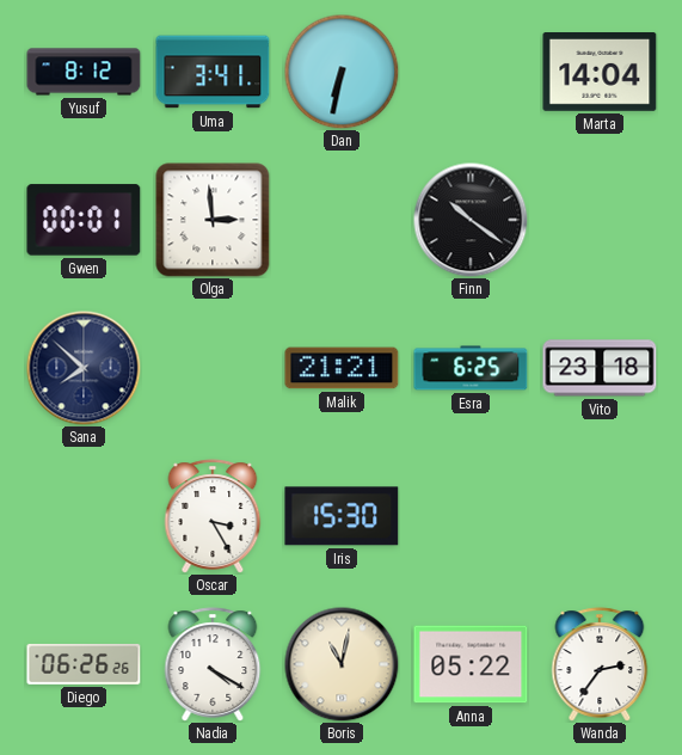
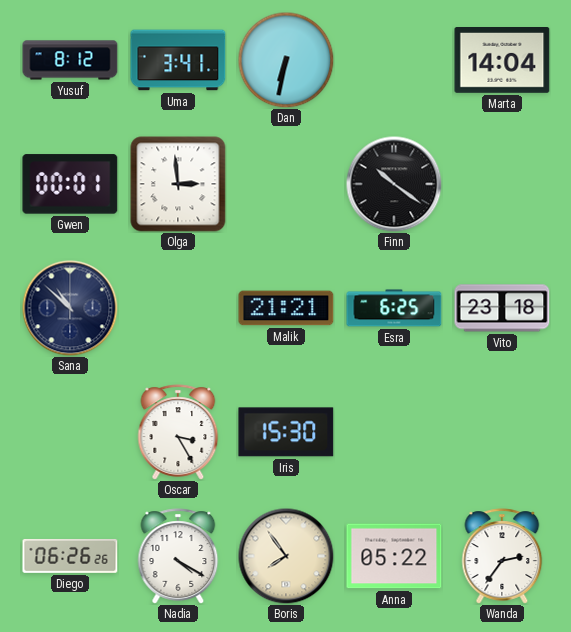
Sana: 7:52 -> 10:52
Boris: 11:02 -> 7:54
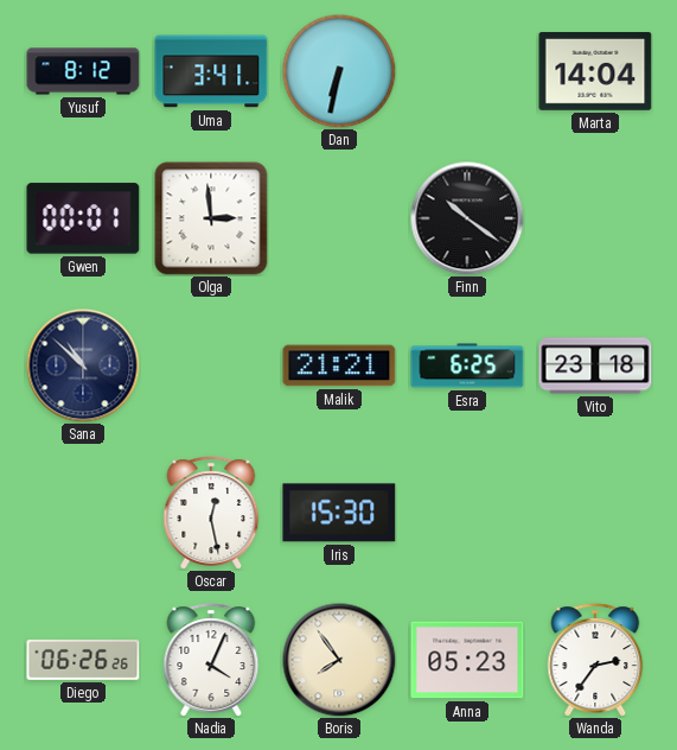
Oscar: 3:25 -> 12:28
Nadia: 4:20 -> 4:04
Anna: 05:22 -> 05:23
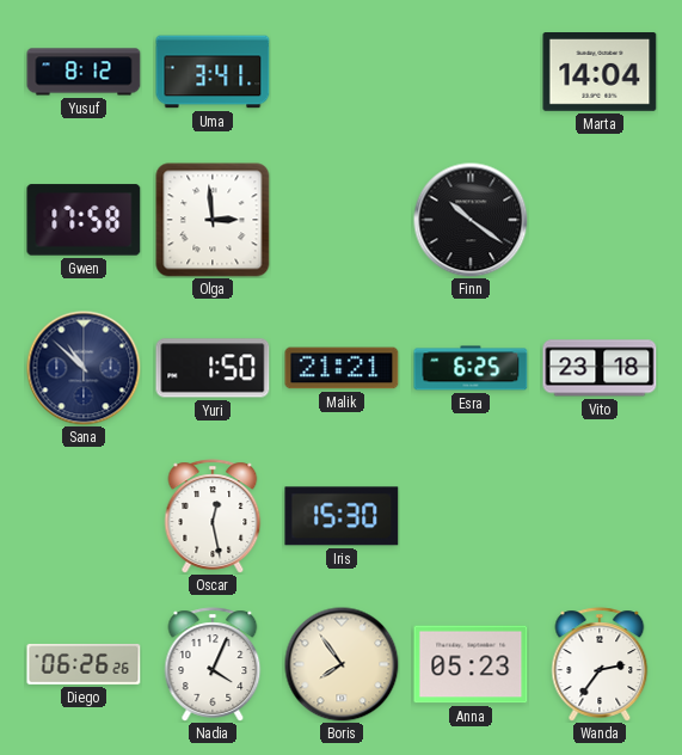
Dan: 6:32 -> none
Gwen: 00:01 -> 17:58
Yuri: none -> 1:50
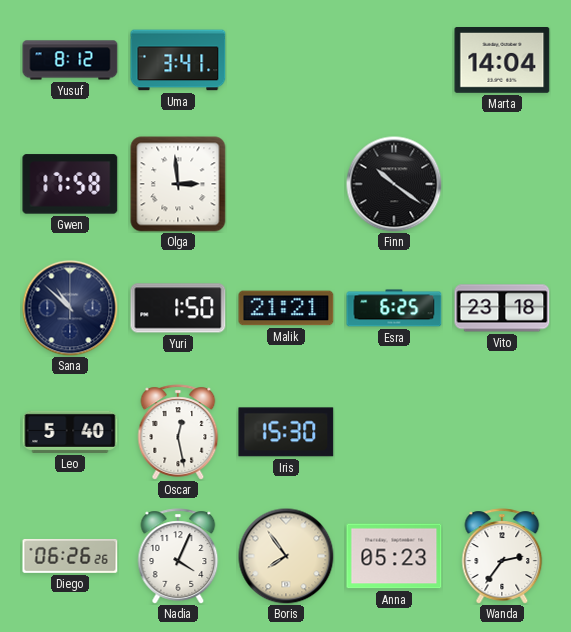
Leo: none -> 5:40
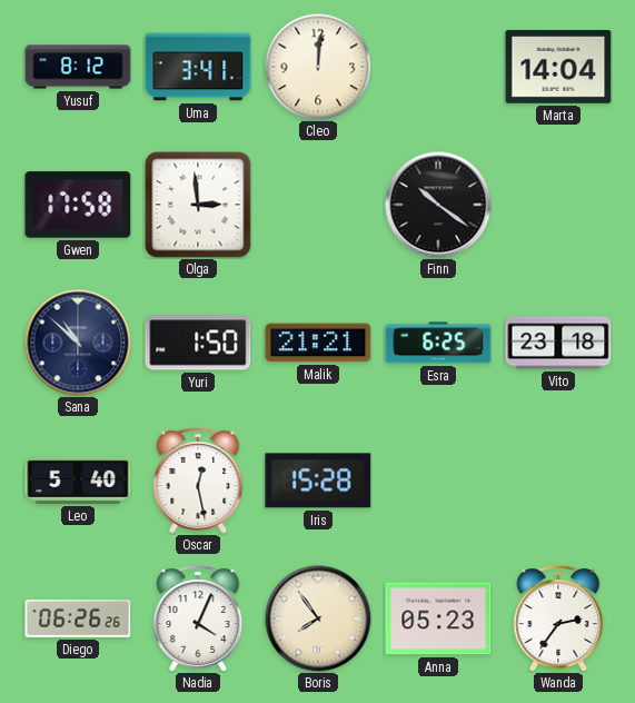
Cleo: none -> 12:01
Iris: 15:30 -> 15:28
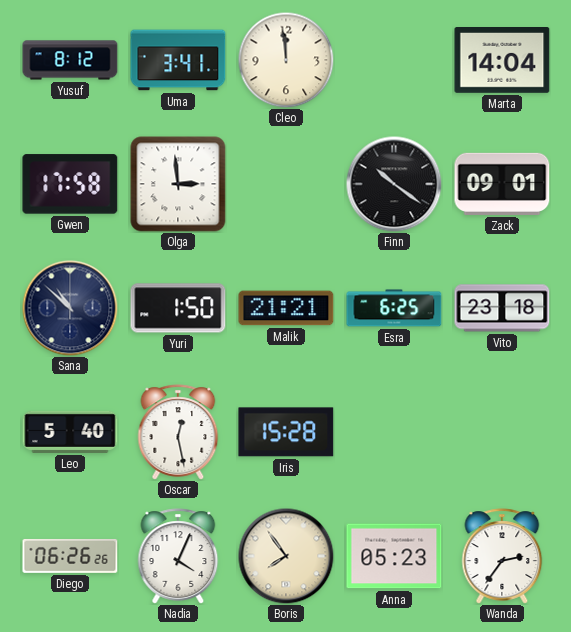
Cleo: 12:01 -> 11:59
Zack: none -> 09:01
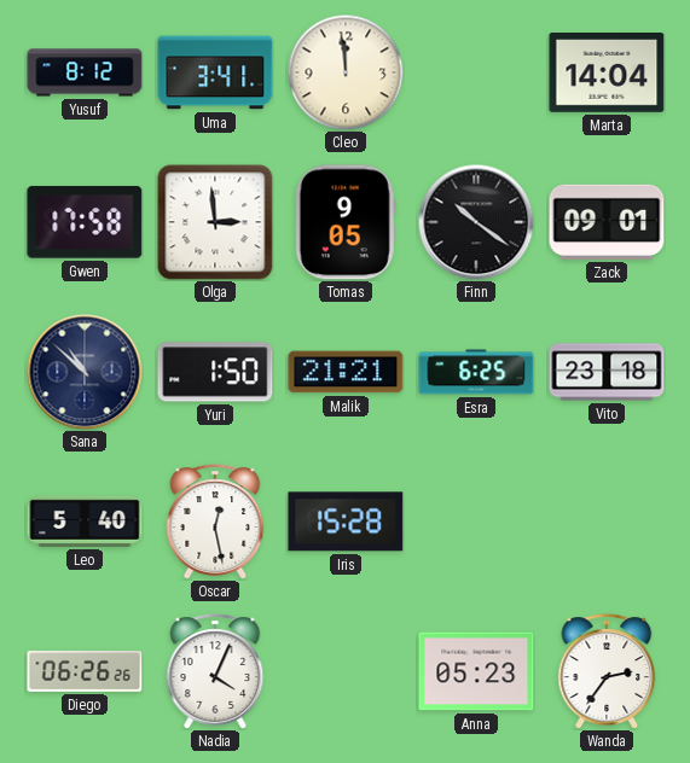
Tomas: none -> 9:05
Boris: 7:54 -> none
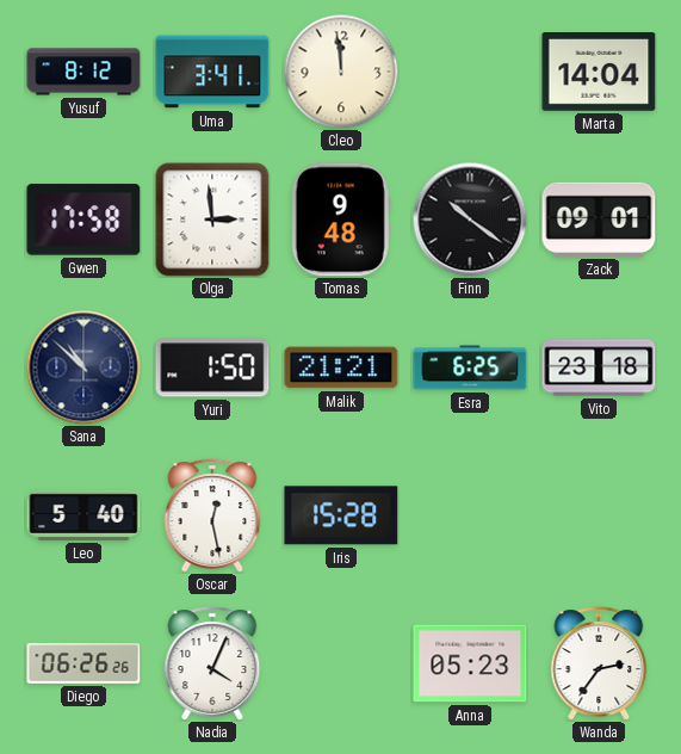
Tomas: 9:05 -> 9:48
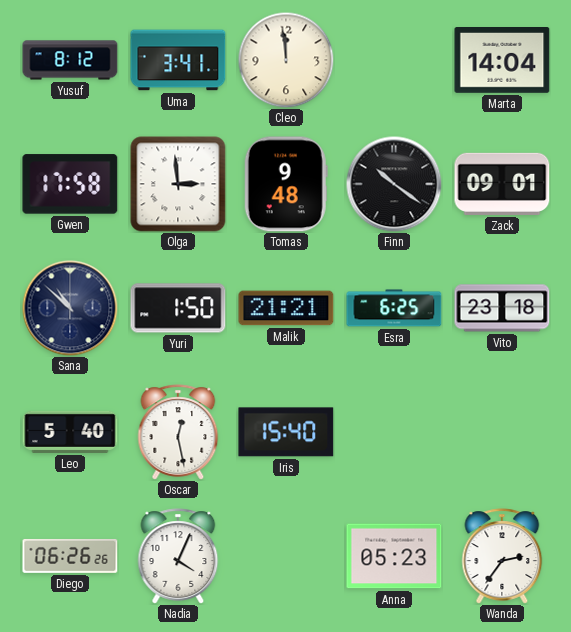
Iris: 15:28 -> 15:40
